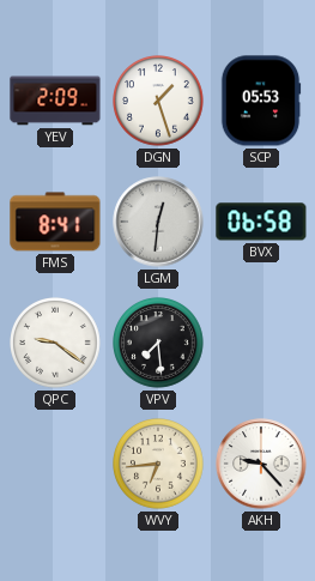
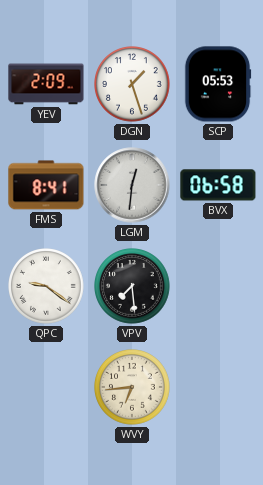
AKH: 9:23 -> none
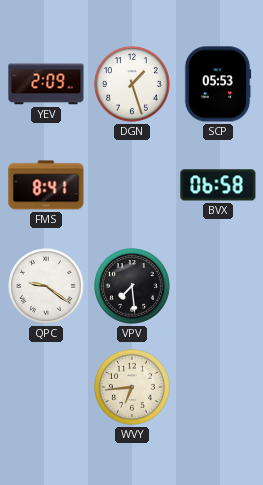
LGM: 12:31 -> none
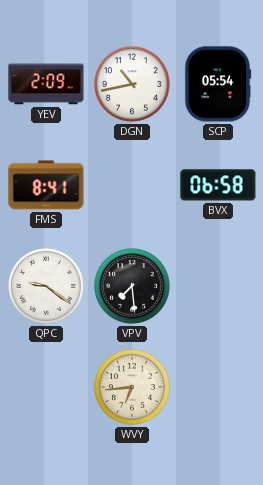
DGN: 1:27 -> 10:43
SCP: 05:53 -> 05:54
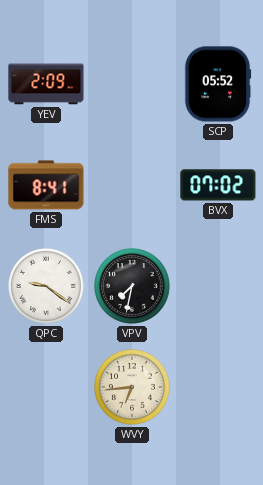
DGN: 10:43 -> none
SCP: 05:54 -> 05:52
BVX: 06:58 -> 07:02
VPV: 7:29 -> 7:32
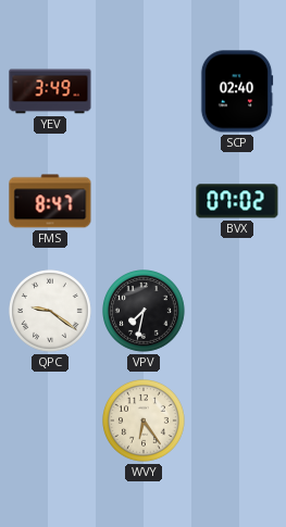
YEV: 2:09 -> 3:49
SCP: 05:52 -> 02:40
FMS: 8:41 -> 8:47
WVY: 6:44 -> 6:24
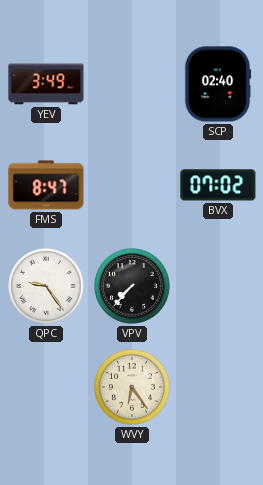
QPC: 9:21 -> 9:24
VPV: 7:32 -> 7:37
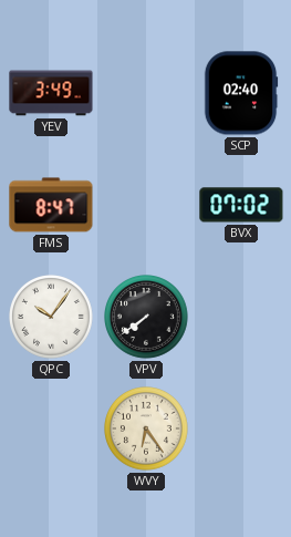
QPC: 9:24 -> 10:06
VPV: 7:37 -> 7:39
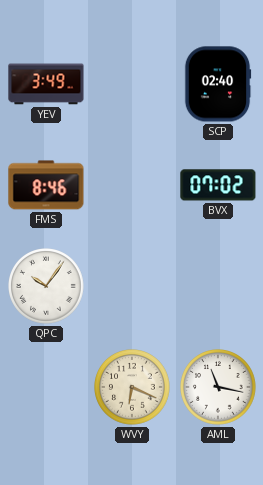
FMS: 8:47 -> 8:46
VPV: 7:39 -> none
WVY: 6:24 -> 6:19
AML: none -> 11:17
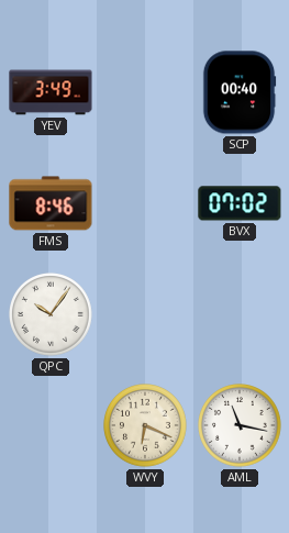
SCP: 02:40 -> 00:40
